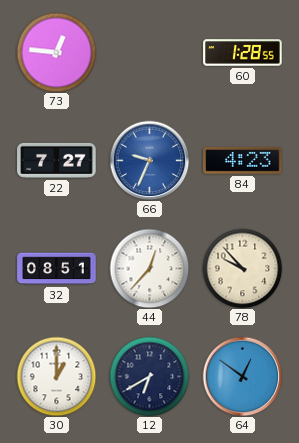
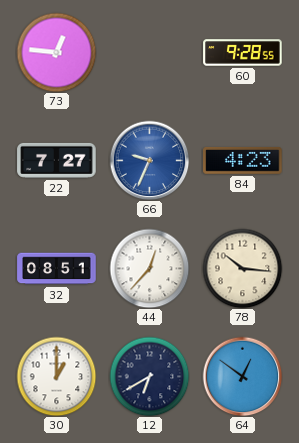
60: 1:28 -> 9:28
78: 9:53 -> 10:16
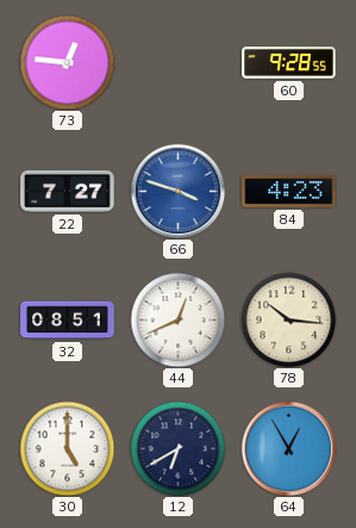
66: 9:34 -> 3:48
44: 12:37 -> 12:41
30: 1:00 -> 5:00
64: 12:51 -> 12:55
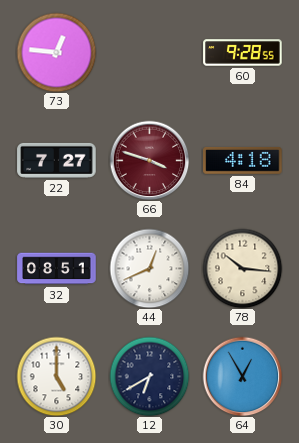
66 dial: blue -> burgundy
84: 4:23 -> 4:18
